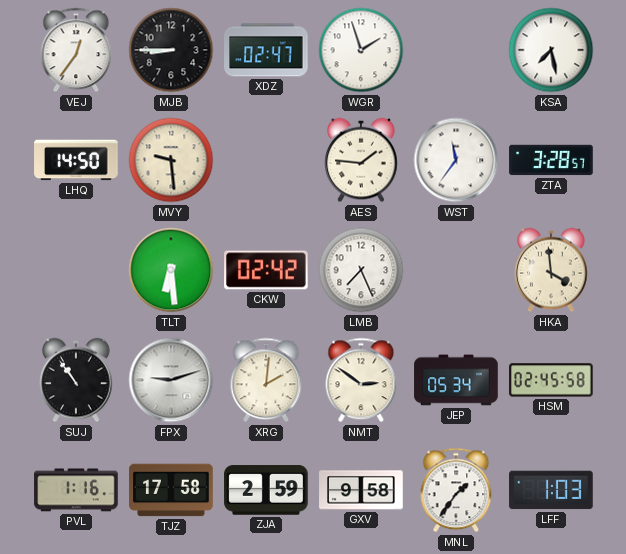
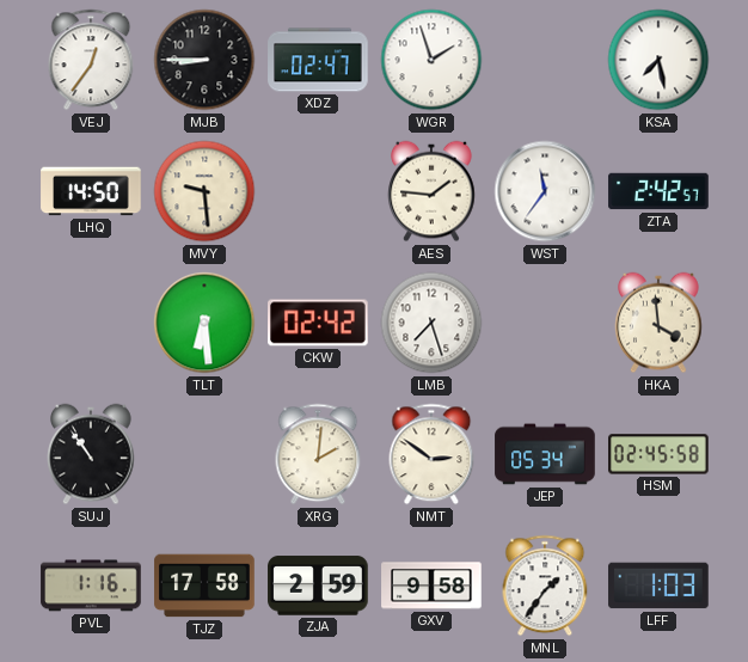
ZTA: 3:28 -> 2:42
LMB: 7:26 -> 7:27
FPX: 9:12 -> none
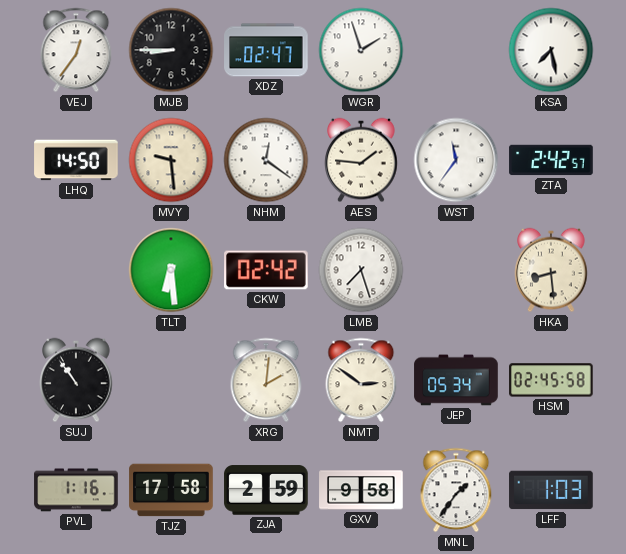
NHM: none -> 12:21
HKA: 3:59 -> 8:29
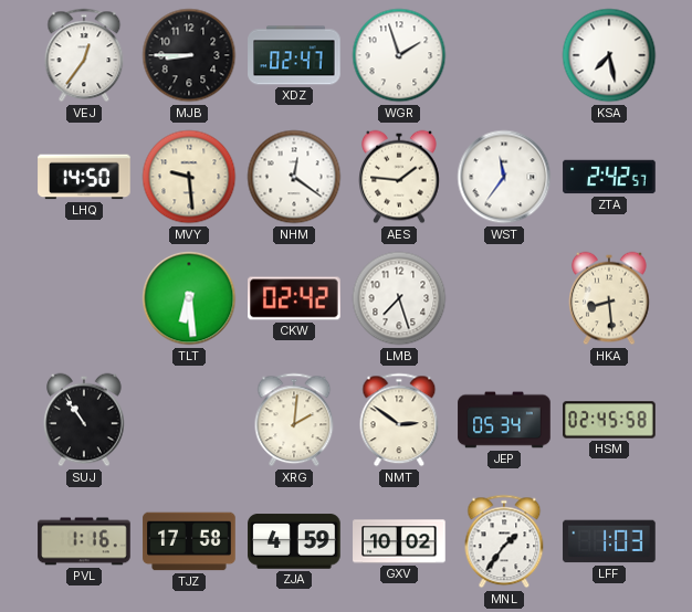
ZJA: 2:59 -> 4:59
GXV: 9:58 -> 10:02
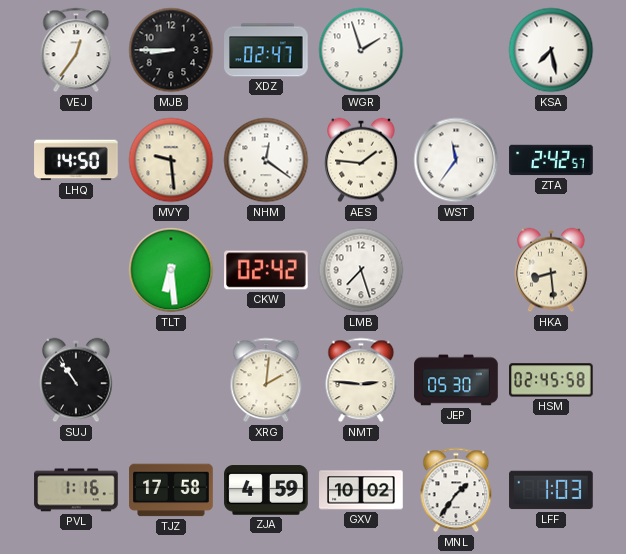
NMT: 2:51 -> 2:46
JEP: 05:34 -> 05:30
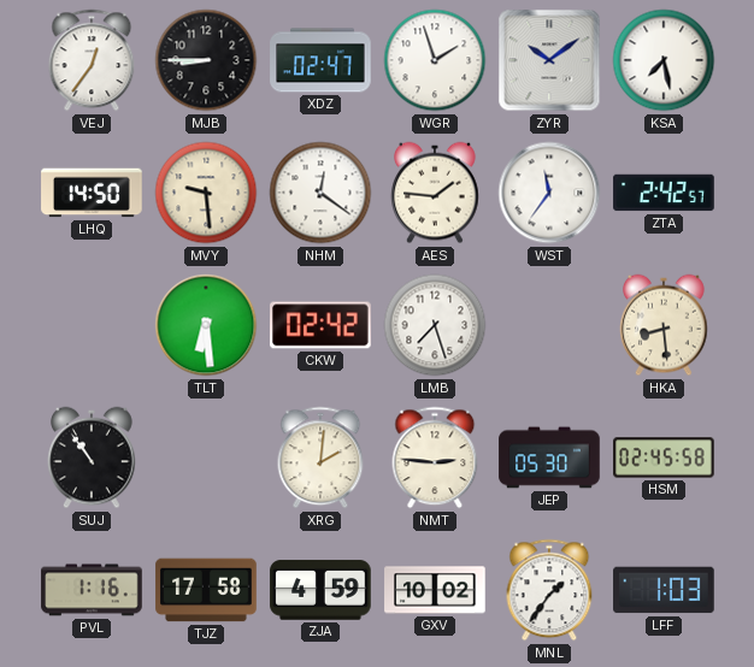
ZYR: none -> 10:09
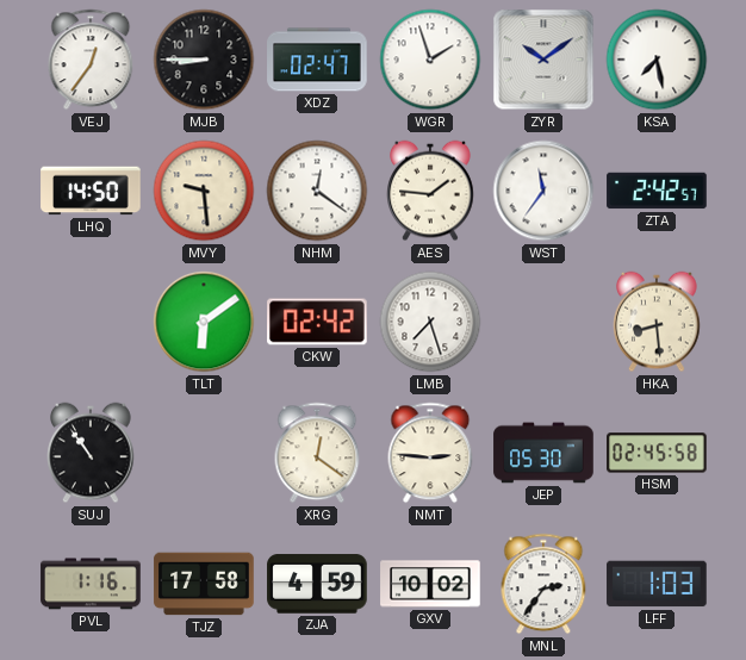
TLT: 6:29 -> 6:09
XRG: 2:01 -> 12:21
MNL: 1:36 -> 2:36
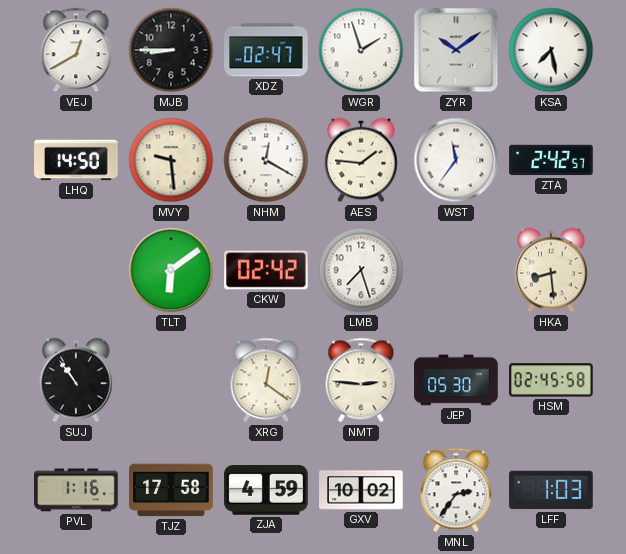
VEJ: 12:36 -> 12:40
NHM: 12:21 -> 12:20
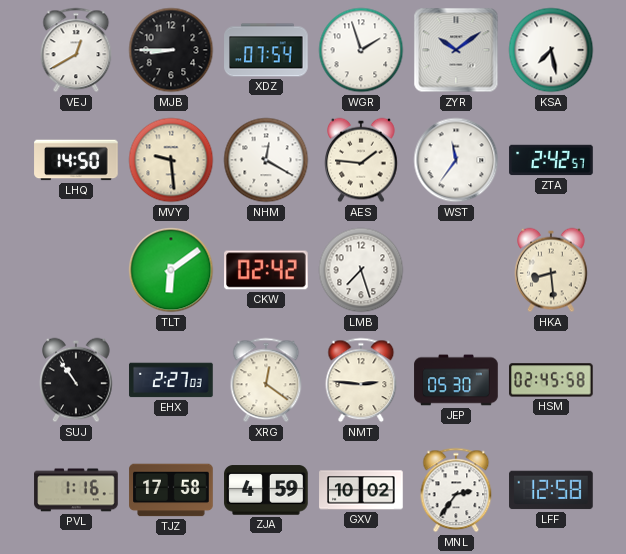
XDZ: 02:47 -> 07:54
EHX: none -> 2:27
LFF: 1:03 -> 12:58
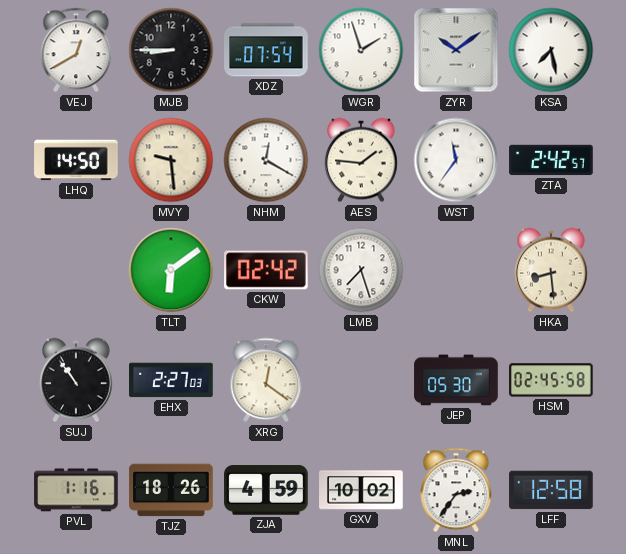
NMT: 2:46 -> none
TJZ: 17:58 -> 18:26
